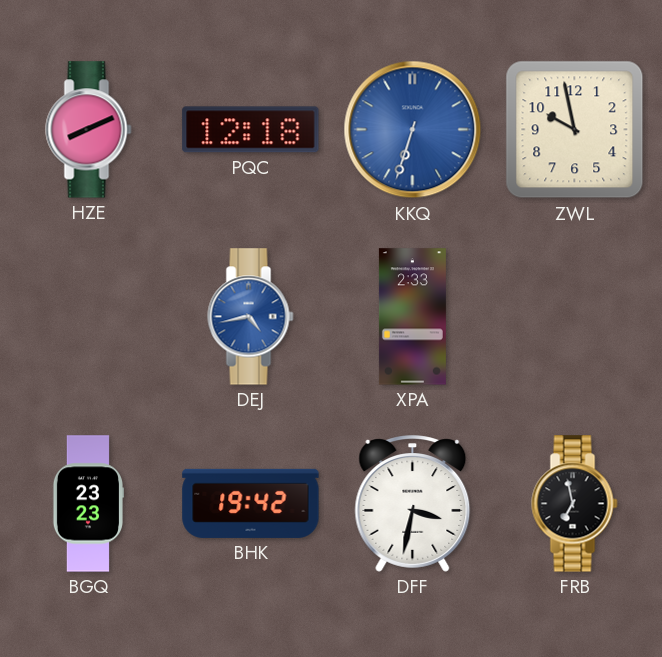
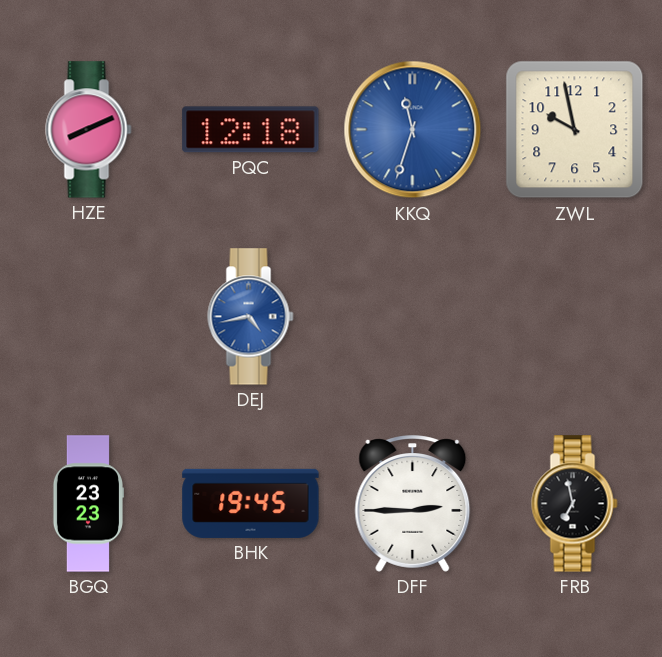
KKQ: 6:33 -> 11:33
XPA: 2:33 -> none
BHK: 19:42 -> 19:45
DFF: 3:32 -> 2:45
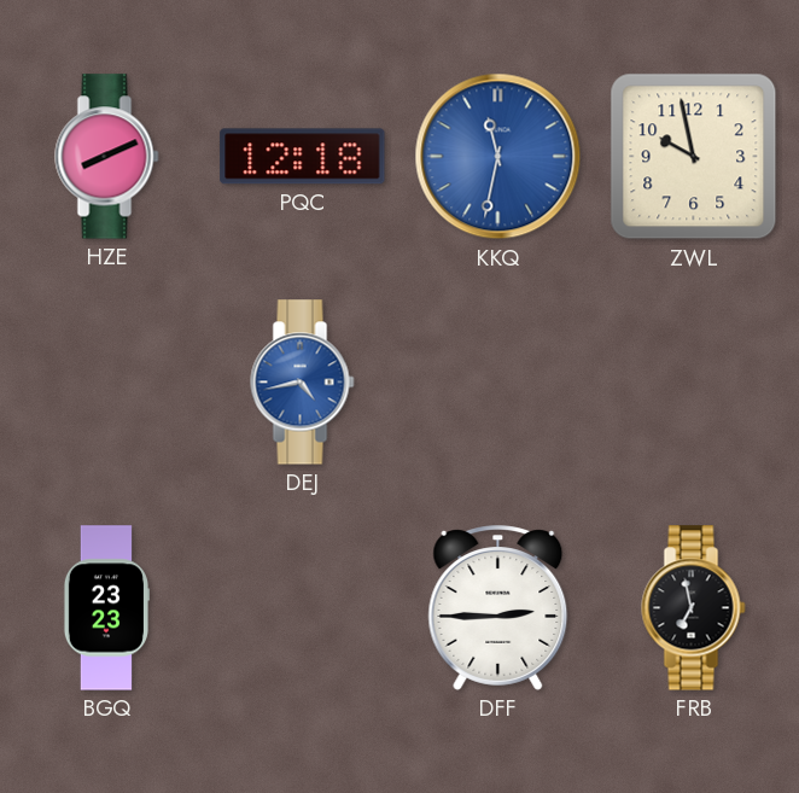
KKQ: 11:33 -> 11:32
BHK: 19:45 -> none
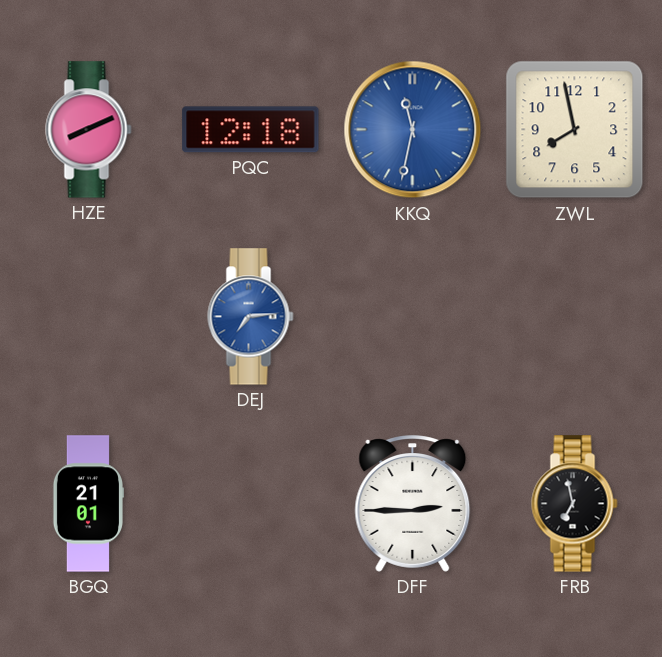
ZWL: 9:58 -> 7:58
DEJ: 4:43 -> 7:14
BGQ: 23:23 -> 21:01
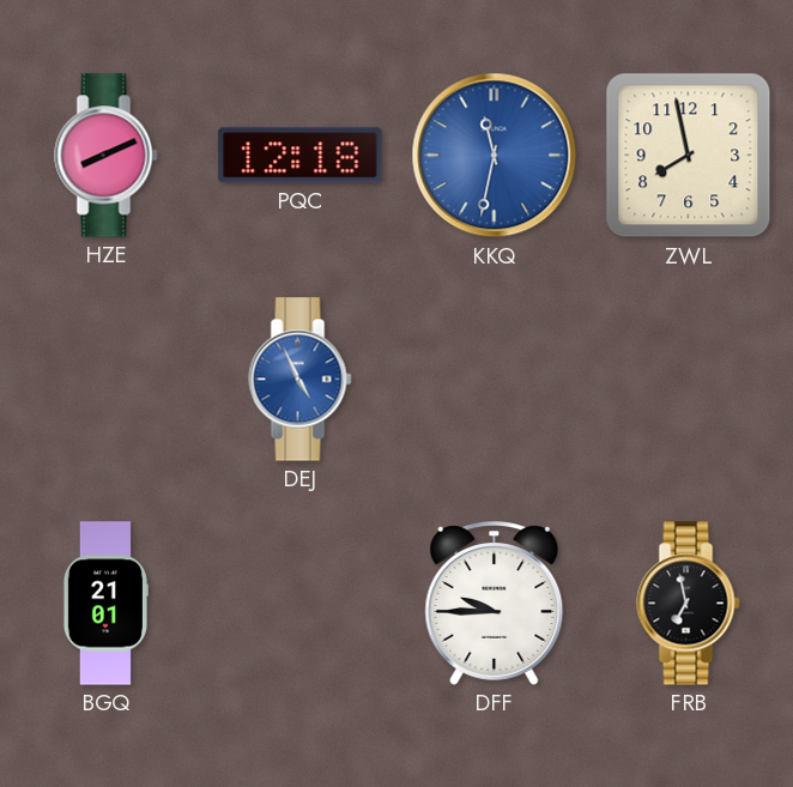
DEJ: 7:14 -> 4:56
DFF: 2:45 -> 9:45
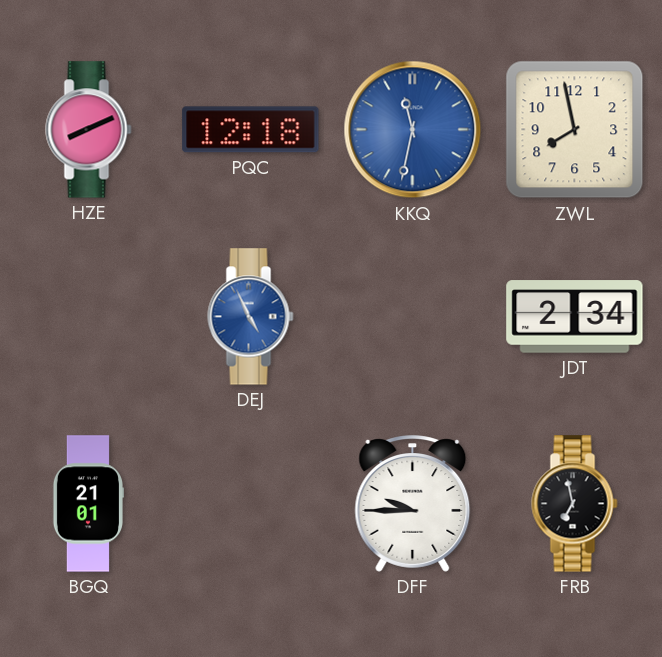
JDT: none -> 2:34
